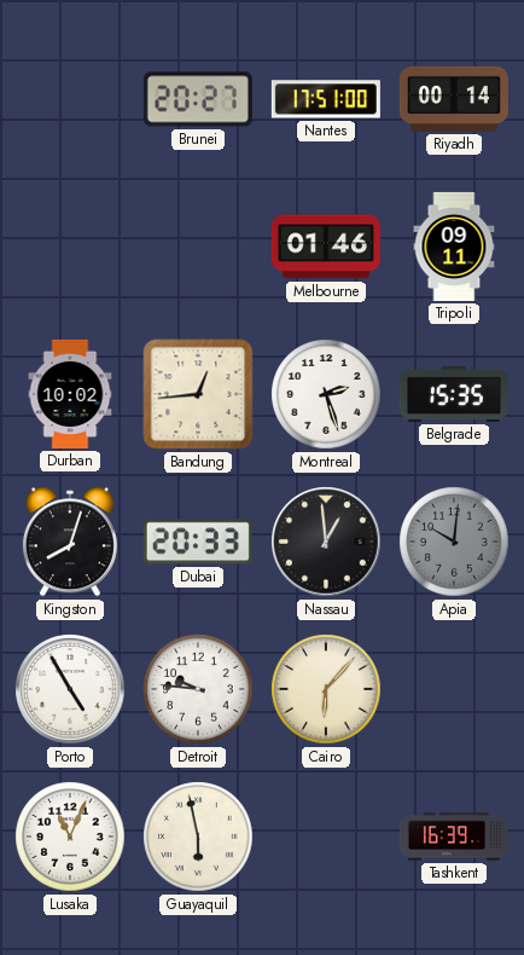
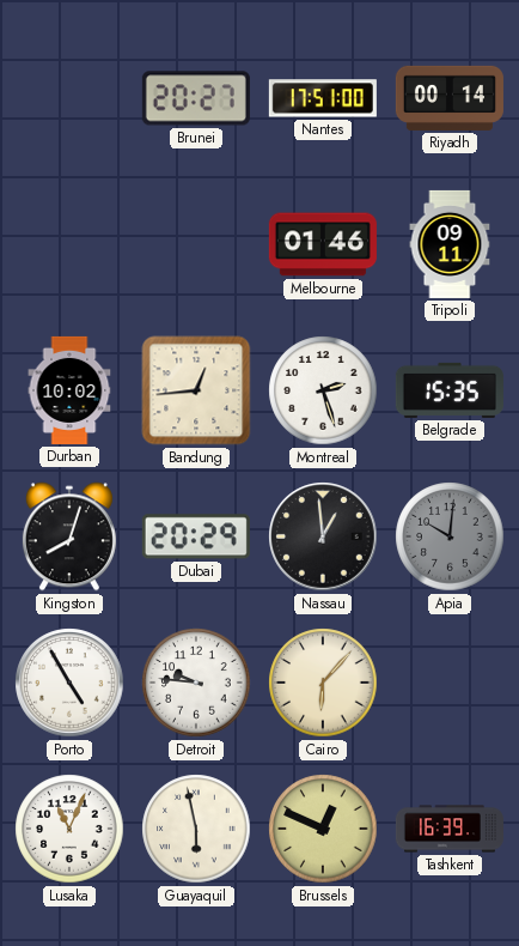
Dubai: 20:33 -> 20:29
Brussels: none -> 12:49
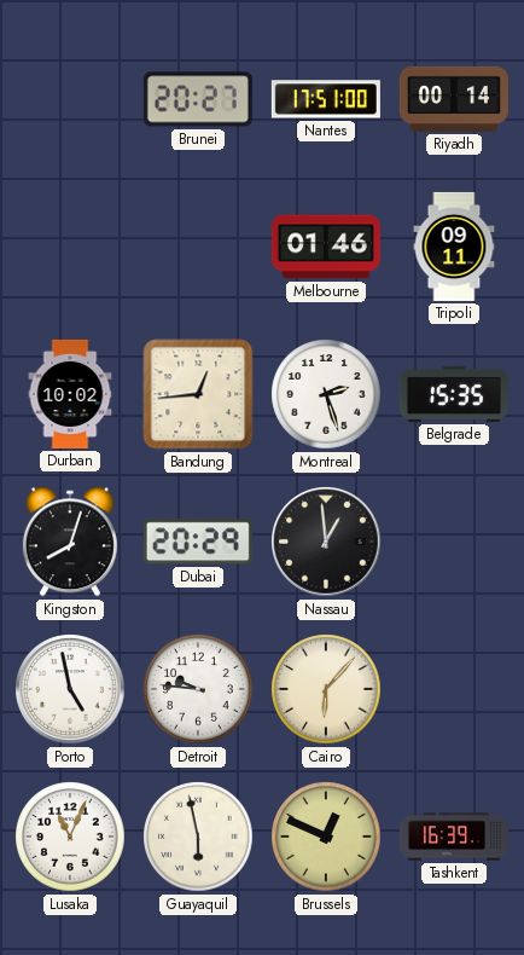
Apia: 10:01 -> none
Porto: 4:55 -> 4:58
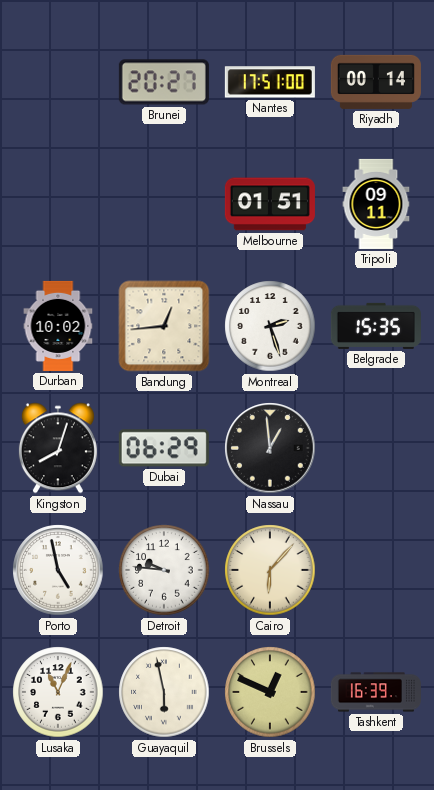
Melbourne: 01:46 -> 01:51
Dubai: 20:29 -> 06:29
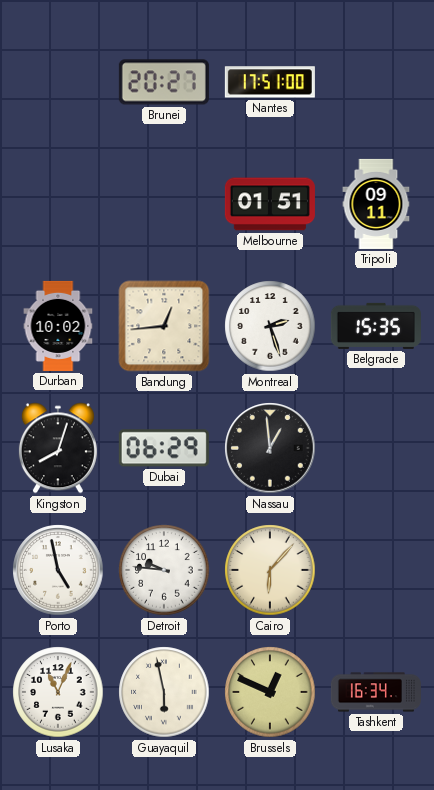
Riyadh: 00:14 -> none
Tashkent: 16:39 -> 16:34
